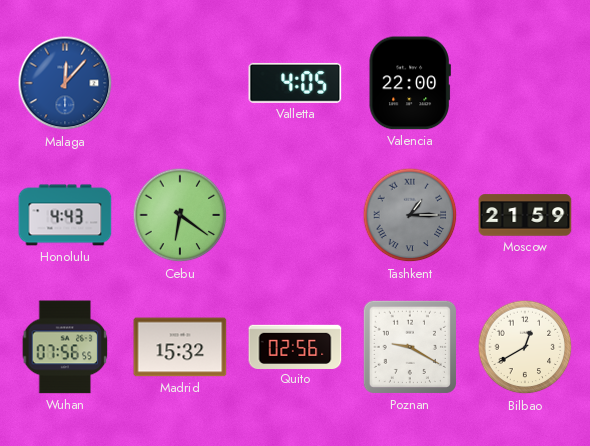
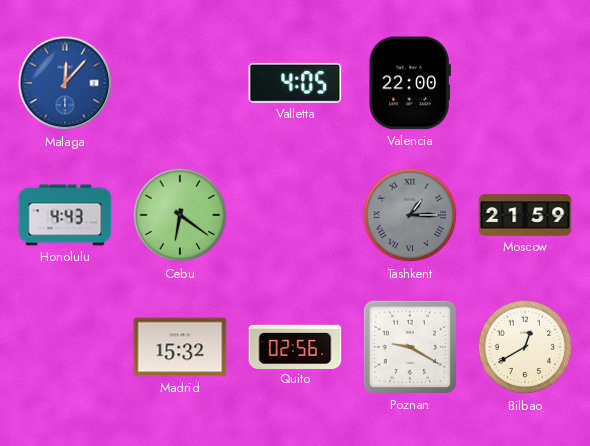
Wuhan: 07:56 -> none
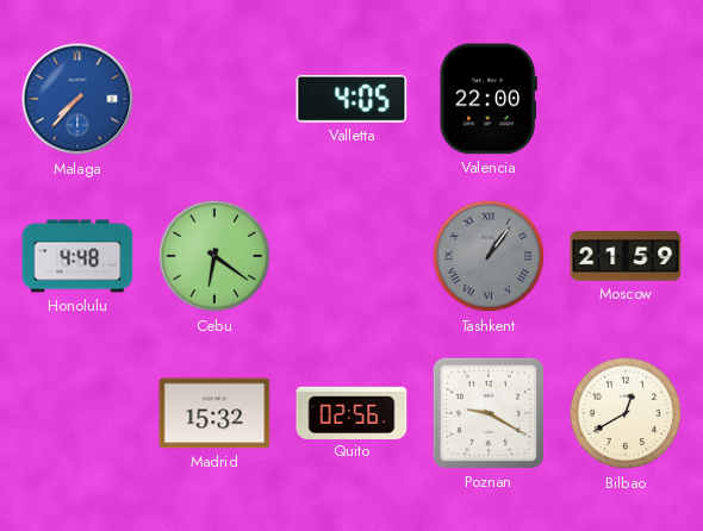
Malaga: 12:07 -> 7:37
Honolulu: 4:43 -> 4:48
Tashkent: 1:15 -> 1:06
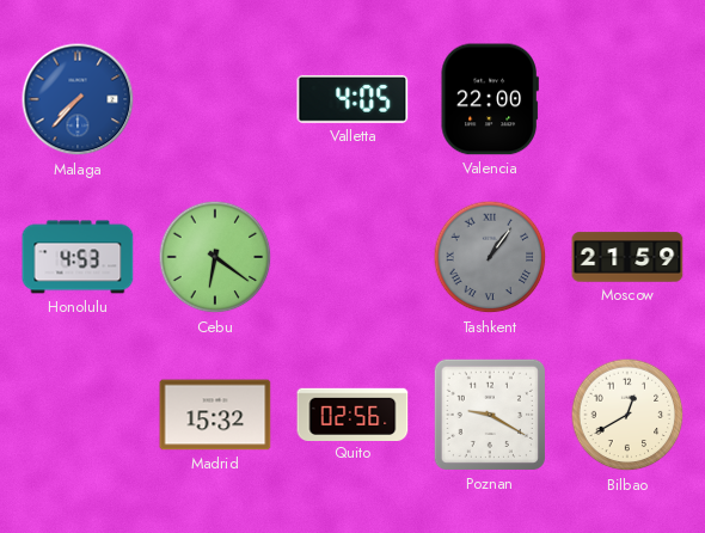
Honolulu: 4:48 -> 4:53
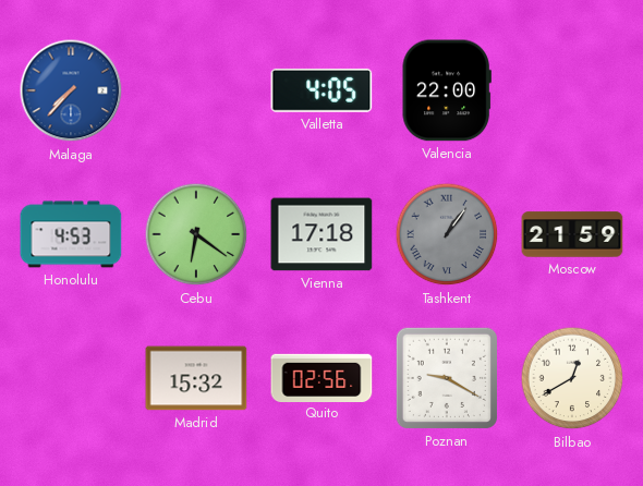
Vienna: none -> 17:18
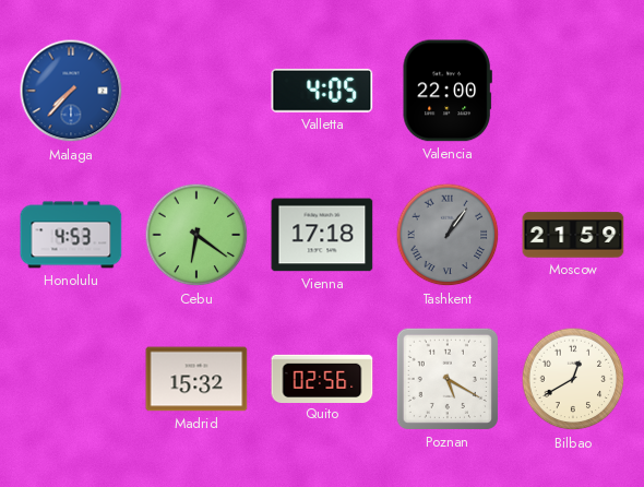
Poznan: 9:20 -> 5:20
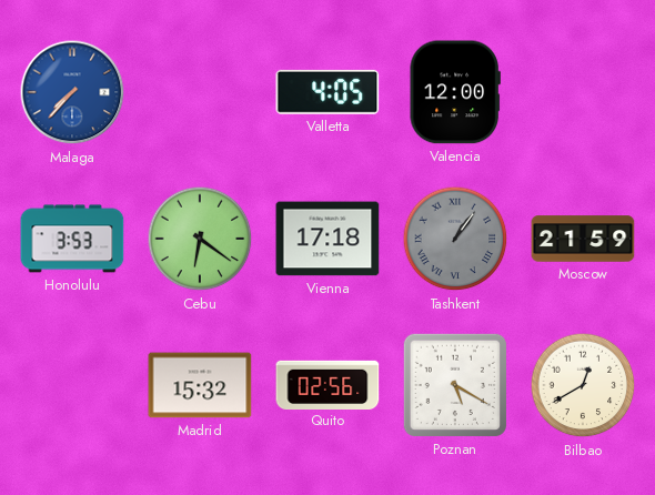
Valencia: 22:00 -> 12:00
Honolulu: 4:53 -> 3:53
